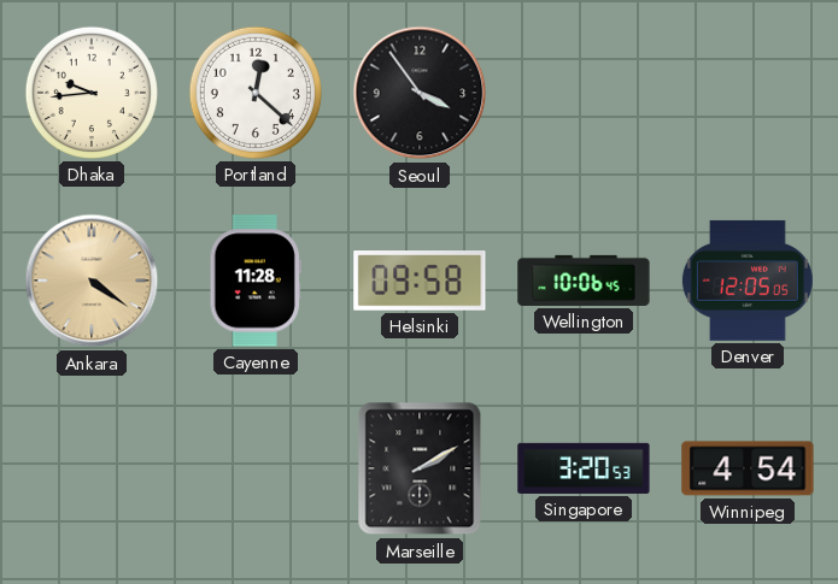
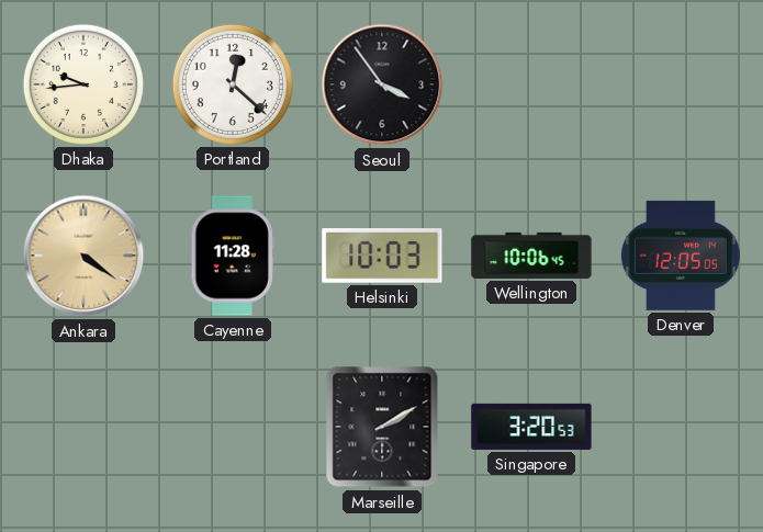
Helsinki: 09:58 -> 10:03
Winnipeg: 4:54 -> none
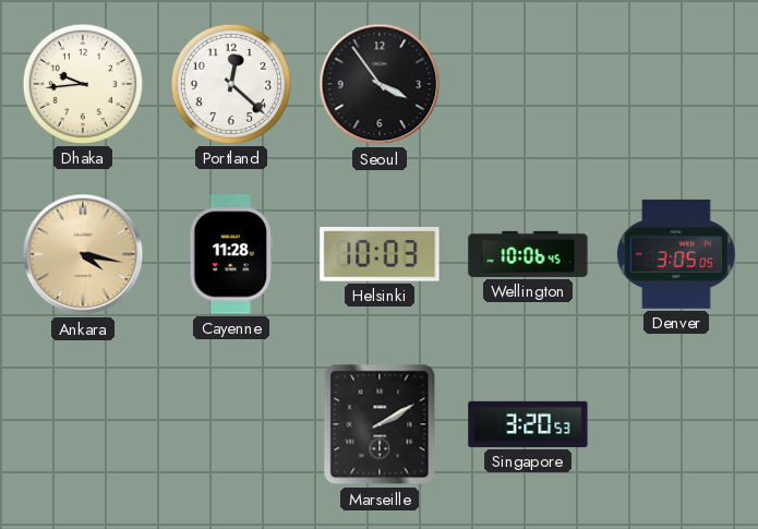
Ankara: 4:21 -> 4:17
Denver: 12:05 -> 3:05
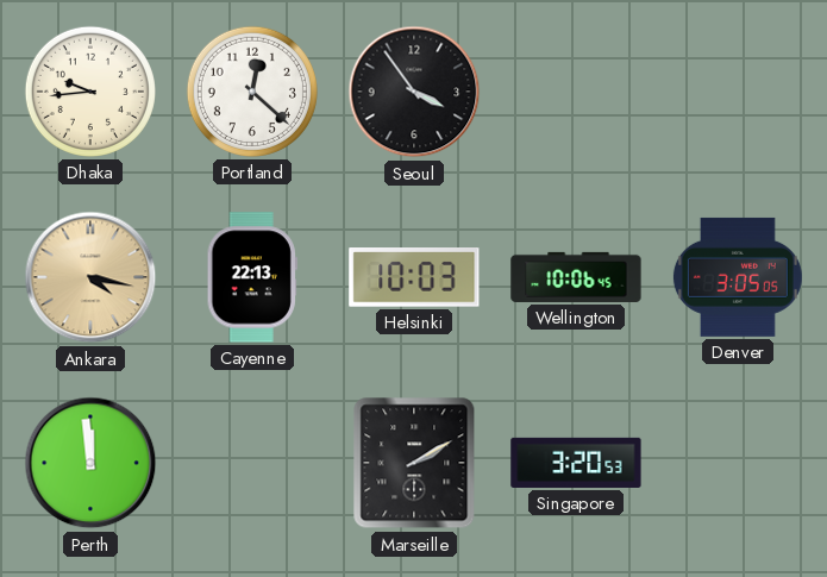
Cayenne: 11:28 -> 22:13
Perth: none -> 11:59
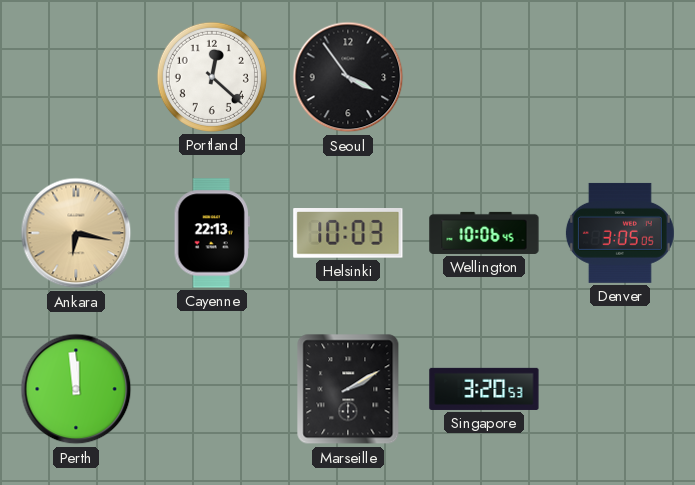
Dhaka: 9:44 -> none
Ankara: 4:17 -> 6:17
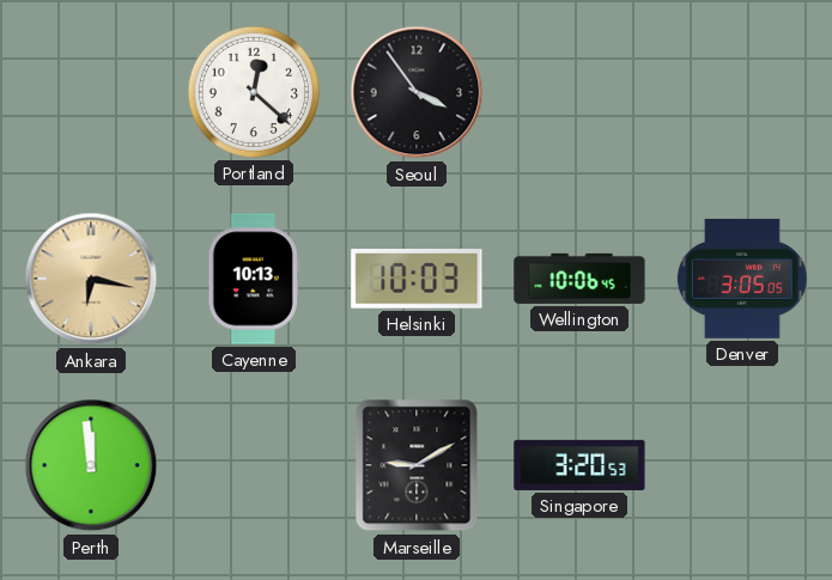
Cayenne: 22:13 -> 10:13
Marseille: 2:10 -> 9:10
